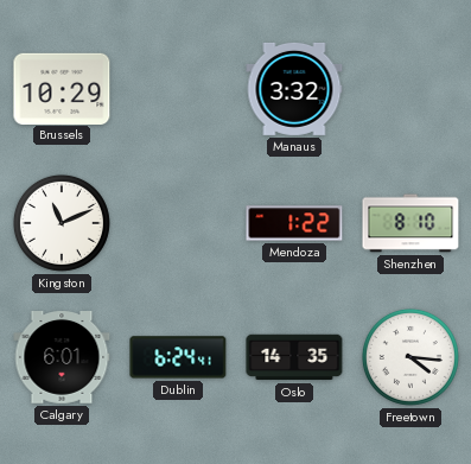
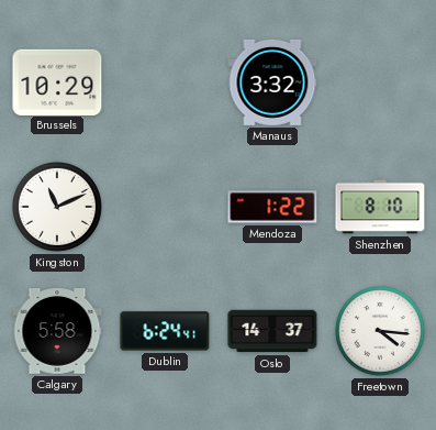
Calgary: 6:01 -> 5:58
Oslo: 14:35 -> 14:37
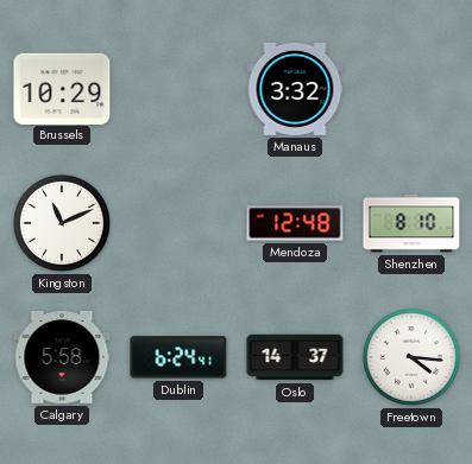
Mendoza: 1:22 -> 12:48
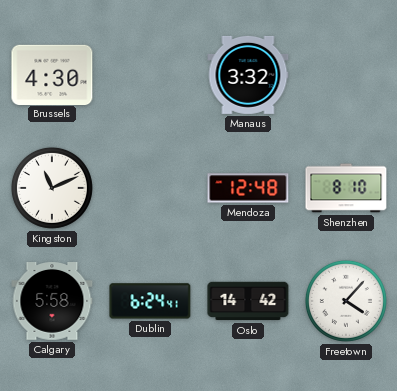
Brussels: 10:29 -> 4:30
Oslo: 14:37 -> 14:42
Freetown: 4:16 -> 4:07
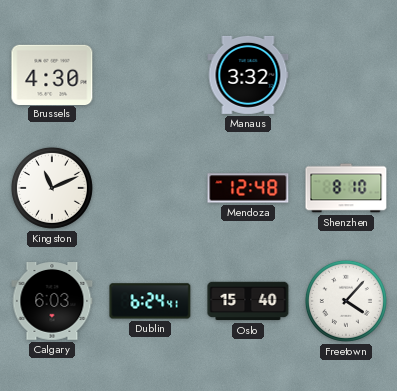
Calgary: 5:58 -> 6:03
Oslo: 14:42 -> 15:40
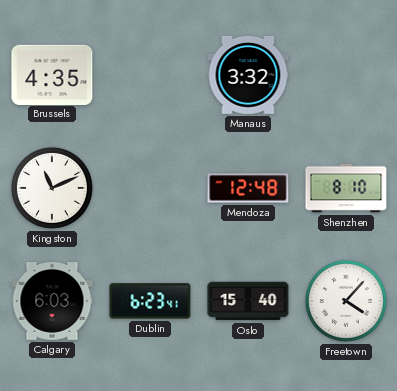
Brussels: 4:30 -> 4:35
Dublin: 6:24 -> 6:23
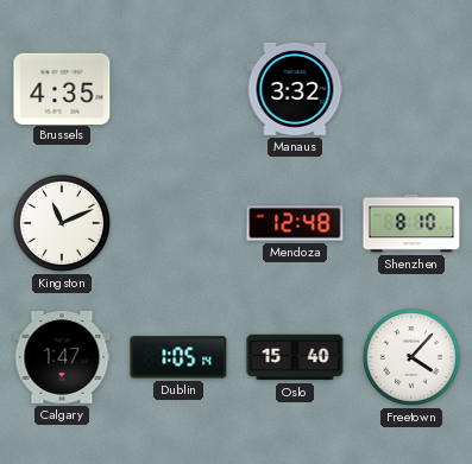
Calgary: 6:03 -> 1:47
Dublin: 6:23 -> 1:05
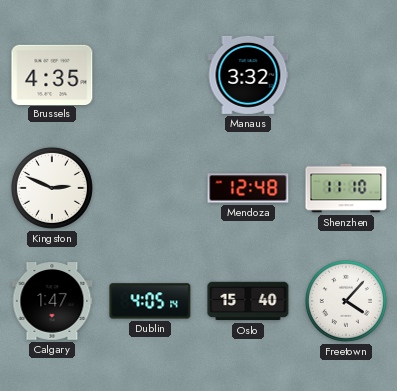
Kingston: 11:11 -> 2:49
Shenzhen: 8:10 -> 11:10
Dublin: 1:05 -> 4:05
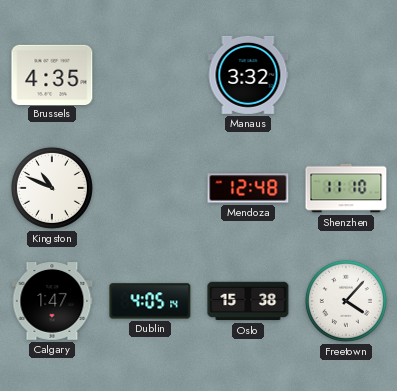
Kingston: 2:49 -> 10:49
Oslo: 15:40 -> 15:38
